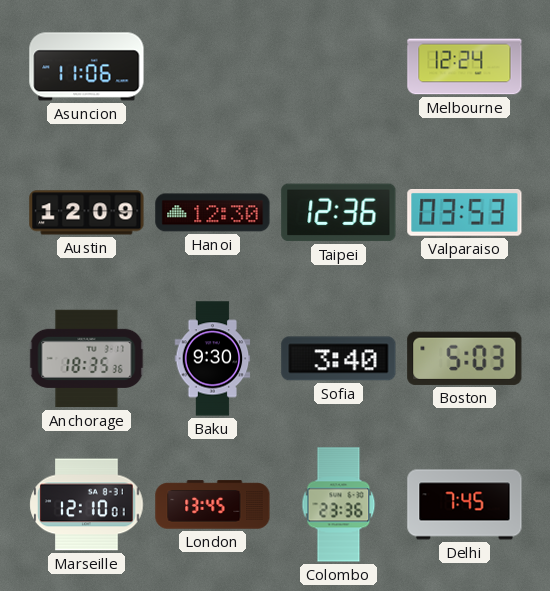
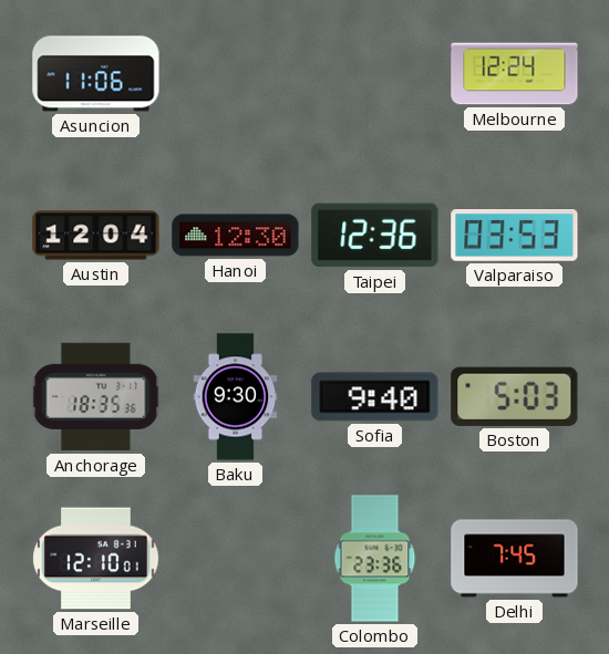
Austin: 12:09 -> 12:04
Sofia: 3:40 -> 9:40
London: 13:45 -> none
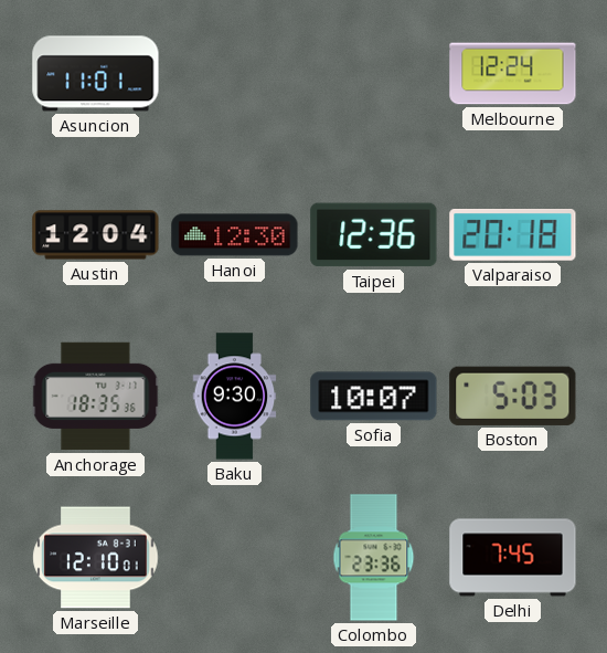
Asuncion: 11:06 -> 11:01
Valparaiso: 03:53 -> 20:18
Sofia: 9:40 -> 10:07
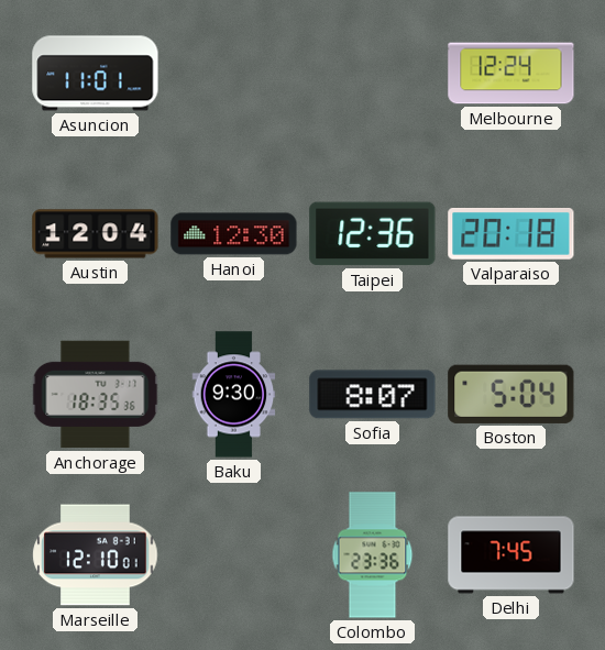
Sofia: 10:07 -> 8:07
Boston: 5:03 -> 5:04
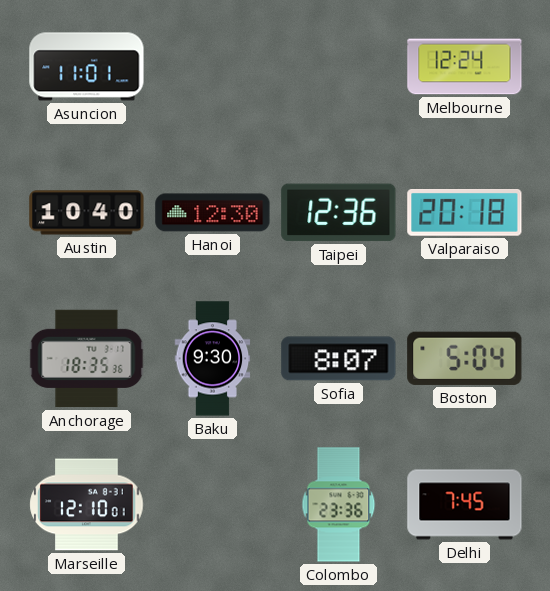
Austin: 12:04 -> 10:40
